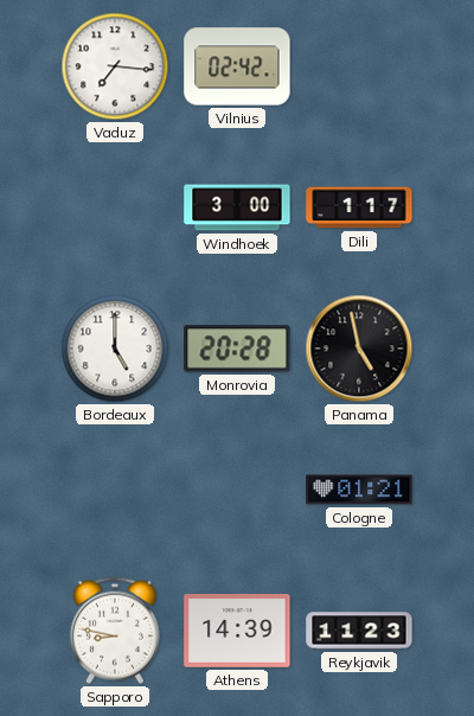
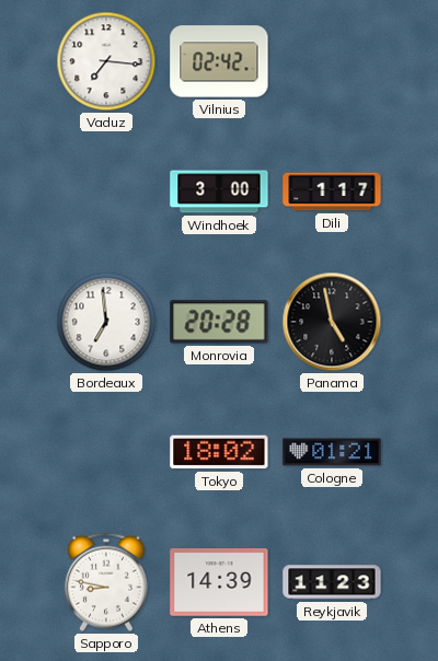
Bordeaux: 5:00 -> 6:59
Tokyo: none -> 18:02
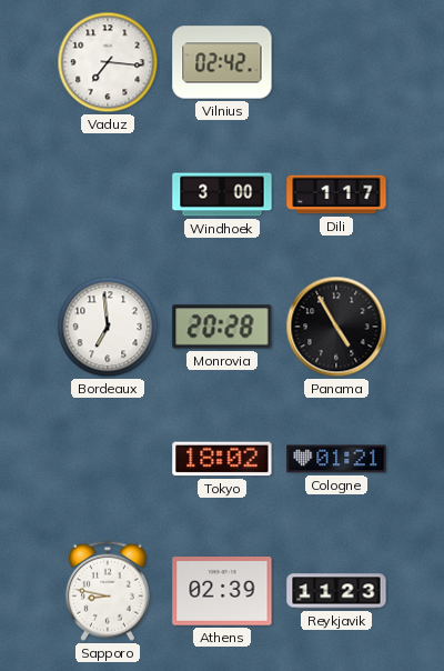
Panama: 4:58 -> 4:55
Athens: 14:39 -> 02:39
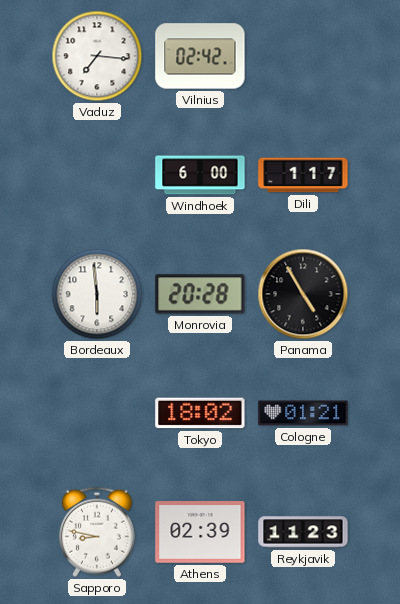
Windhoek: 3:00 -> 6:00
Bordeaux: 6:59 -> 5:59
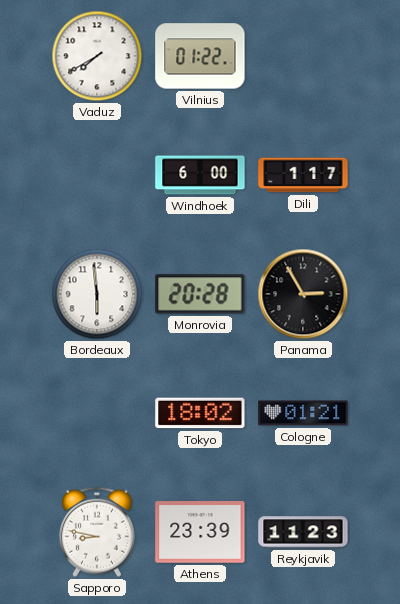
Vaduz: 7:16 -> 7:40
Vilnius: 02:42 -> 01:22
Panama: 4:55 -> 2:55
Athens: 02:39 -> 23:39
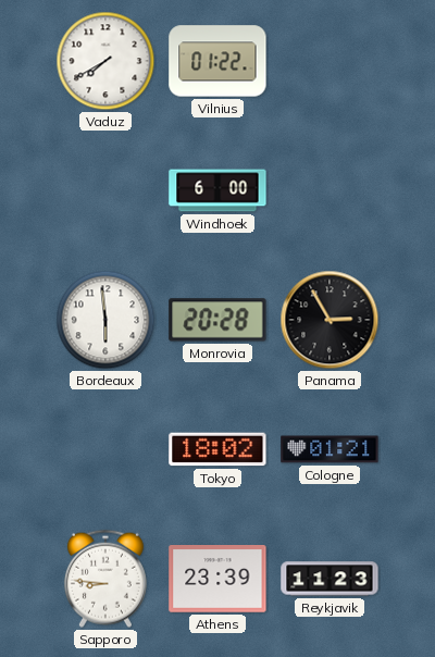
Dili: 1:17 -> none
Sapporo: 8:47 -> 8:46
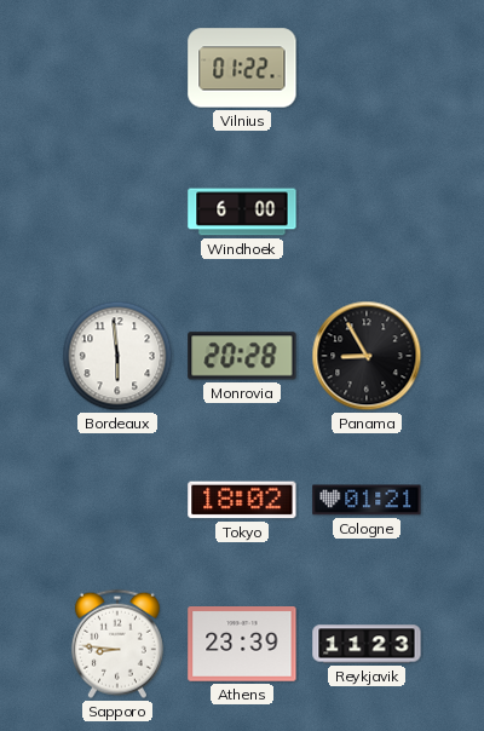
Vaduz: 7:40 -> none
Panama: 2:55 -> 8:55
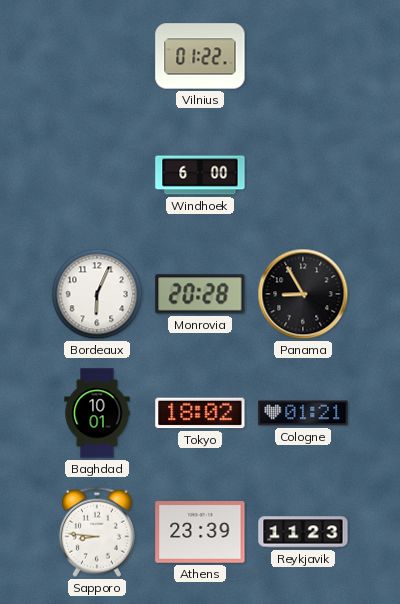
Bordeaux: 5:59 -> 6:04
Baghdad: none -> 10:01
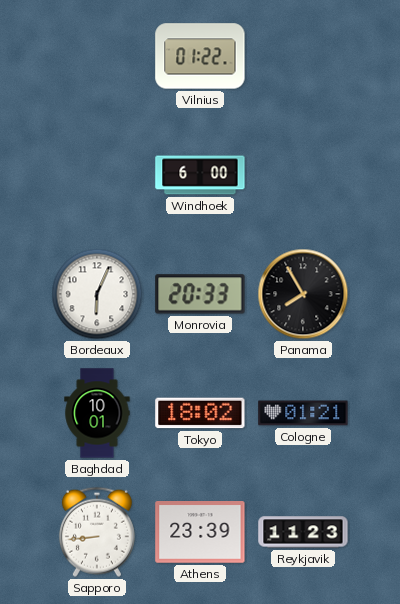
Monrovia: 20:28 -> 20:33
Panama: 8:55 -> 7:55
Sapporo: 8:46 -> 8:44
